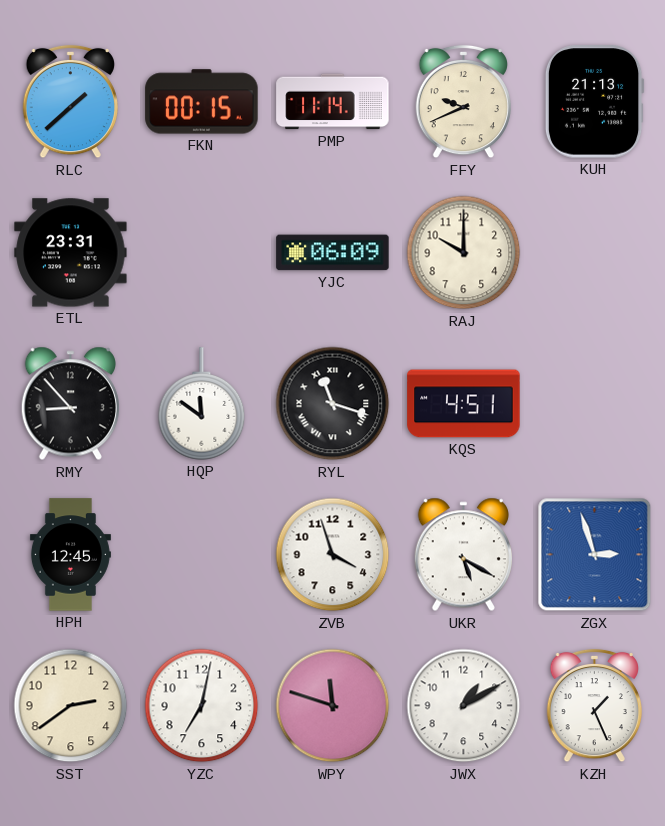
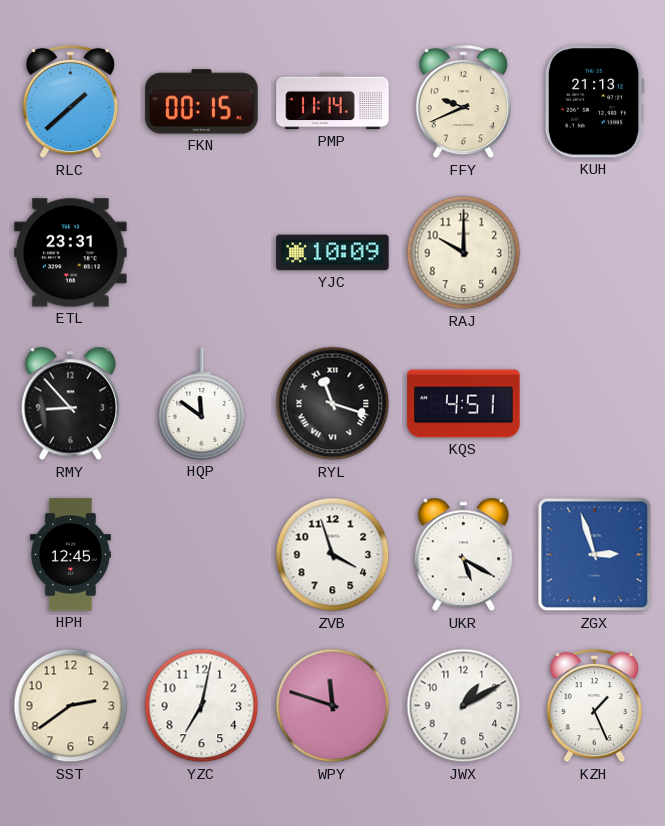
YJC: 06:09 -> 10:09
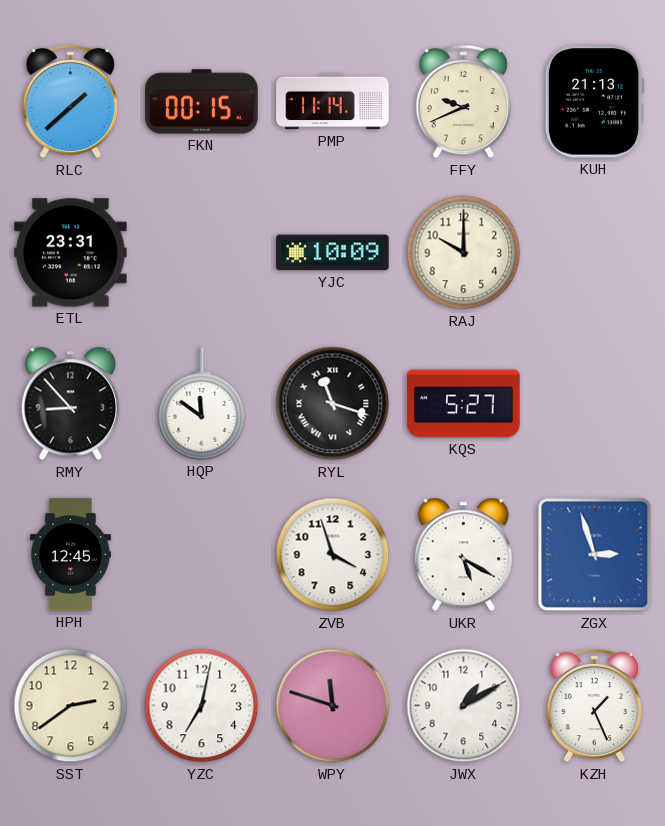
KQS: 4:51 -> 5:27
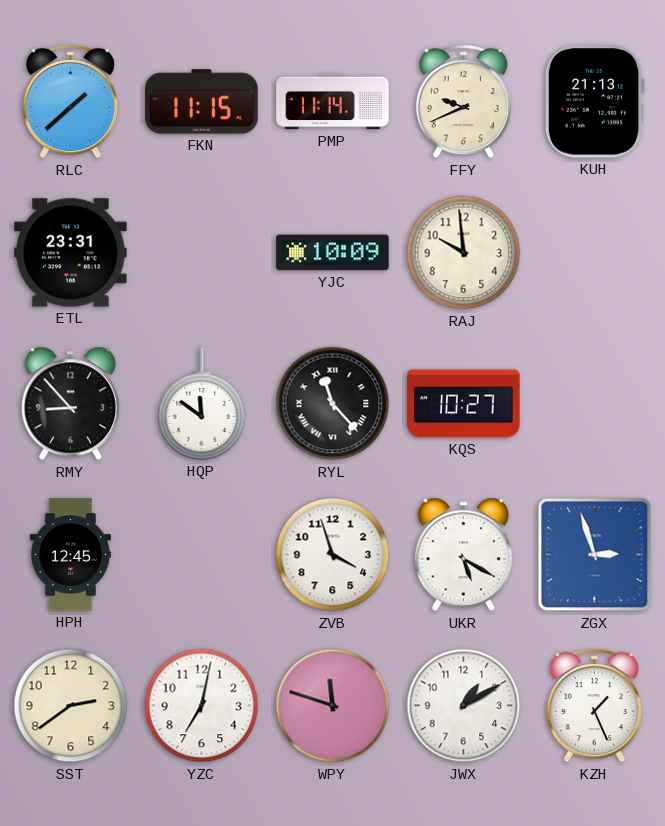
FKN: 00:15 -> 11:15
RAJ: 10:00 -> 9:59
RYL: 11:18 -> 11:23
KQS: 5:27 -> 10:27
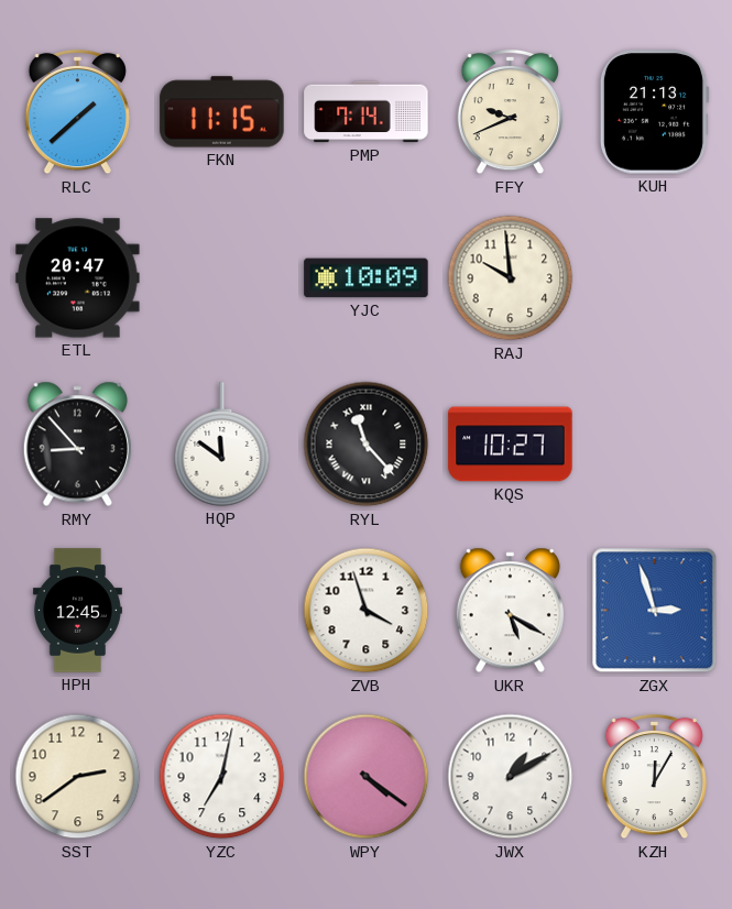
PMP: 11:14 -> 7:14
ETL: 23:31 -> 20:47
WPY: 11:48 -> 4:21
KZH: 1:26 -> 12:05
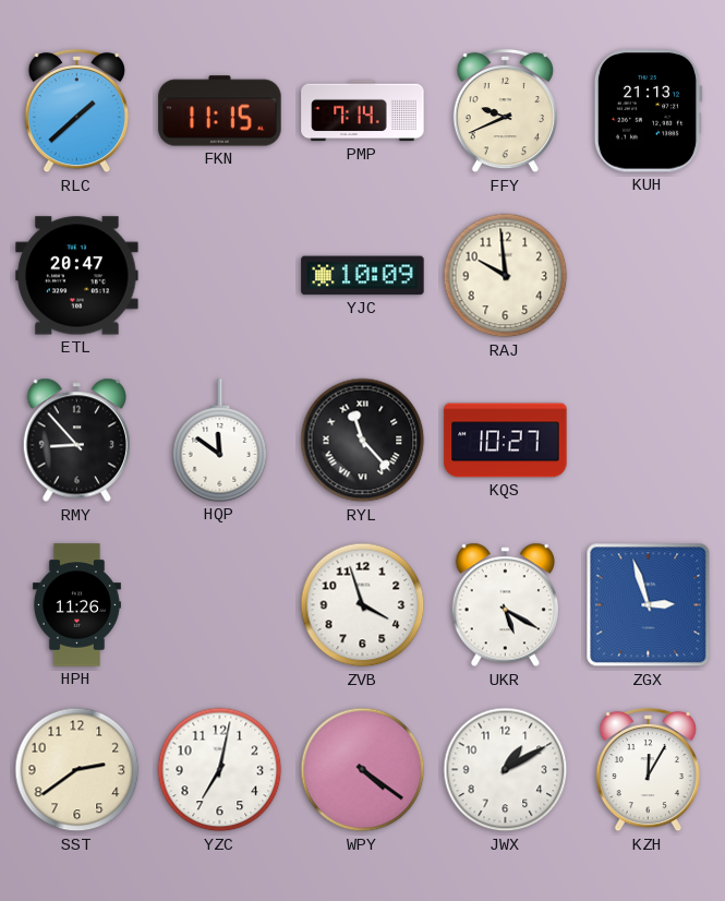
HPH: 12:45 -> 11:26
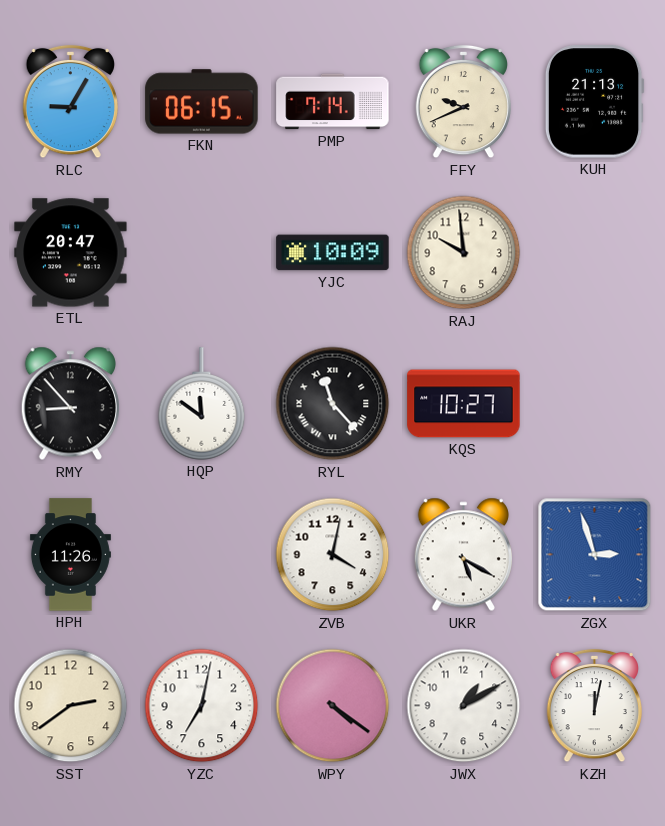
RLC: 1:38 -> 9:05
FKN: 11:15 -> 06:15
ZVB: 3:57 -> 4:02
KZH: 12:05 -> 12:02
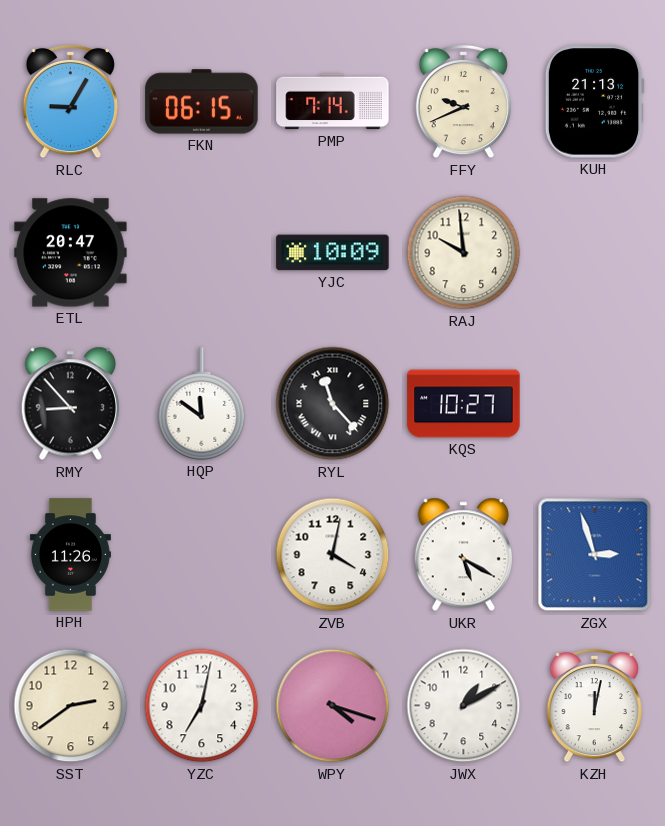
WPY: 4:21 -> 4:18
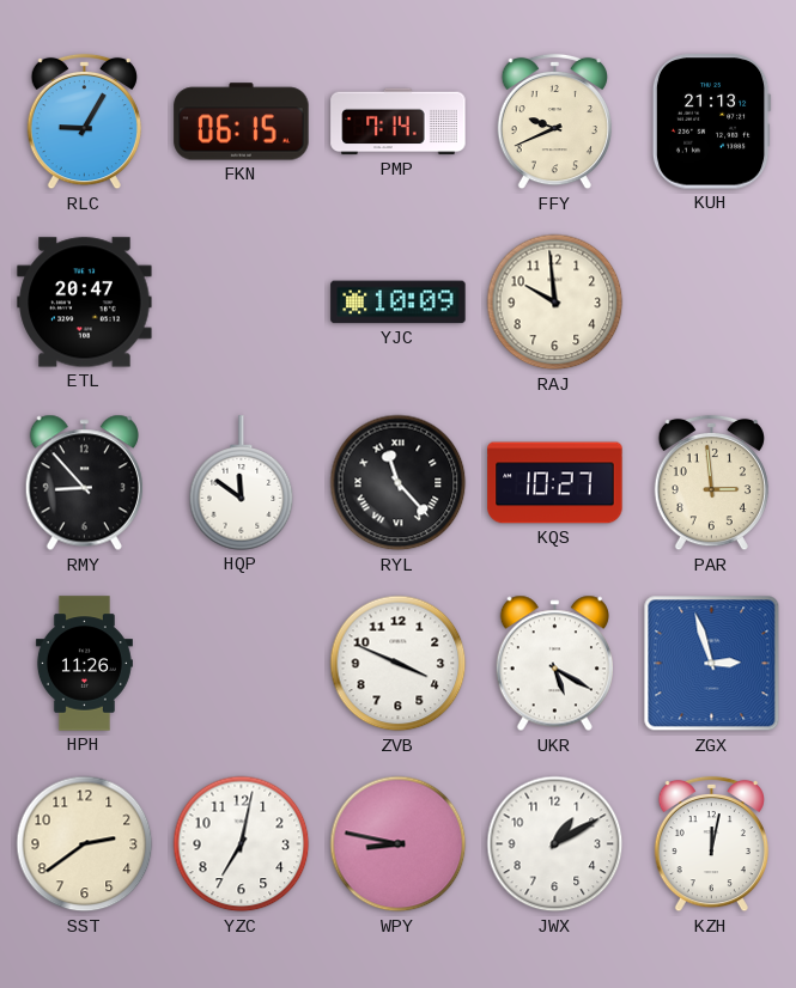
PAR: none -> 2:59
ZVB: 4:02 -> 3:49
WPY: 4:18 -> 8:47
